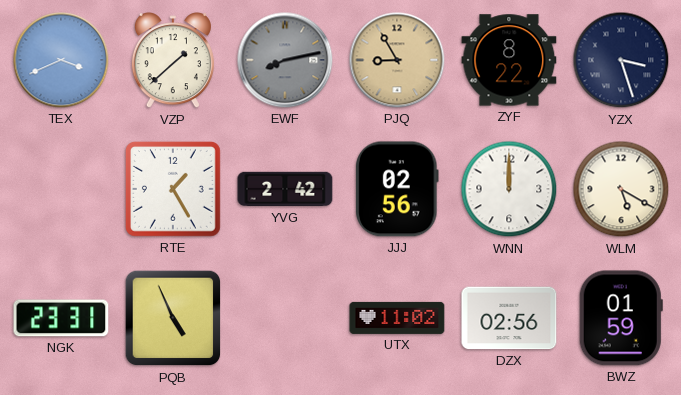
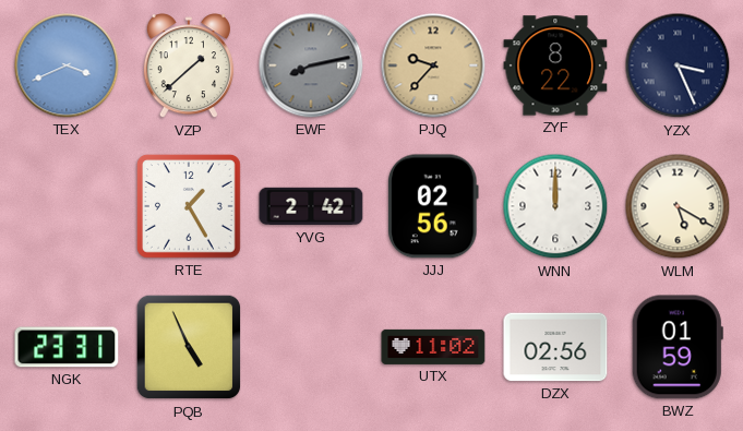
PJQ: 8:55 -> 9:37
YZX: 3:27 -> 3:26
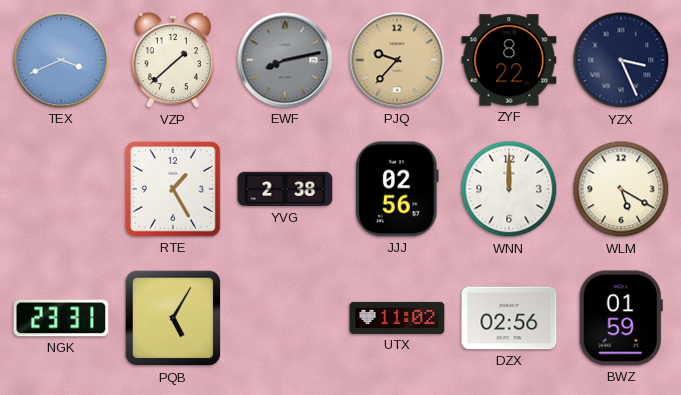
YVG: 2:42 -> 2:38
PQB: 4:56 -> 5:05
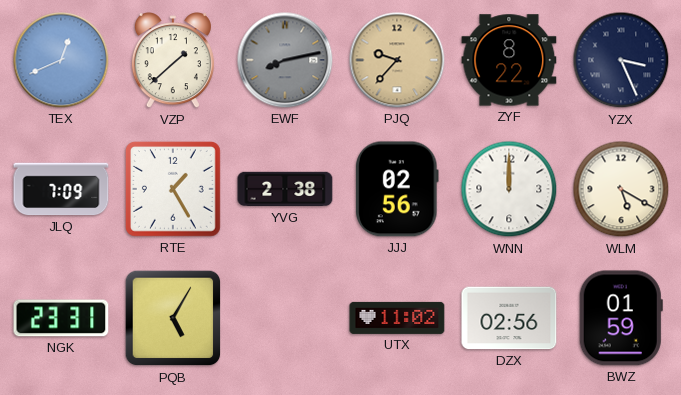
TEX: 3:41 -> 12:41
JLQ: none -> 7:09
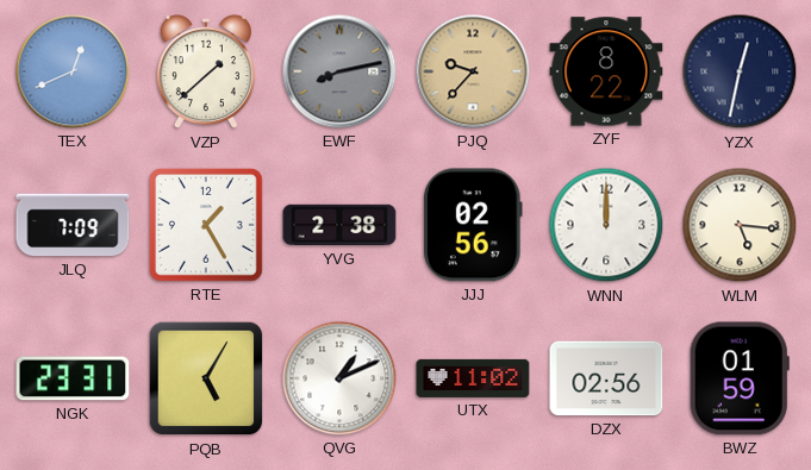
YZX: 3:26 -> 12:32
WLM: 5:20 -> 5:16
QVG: none -> 1:11
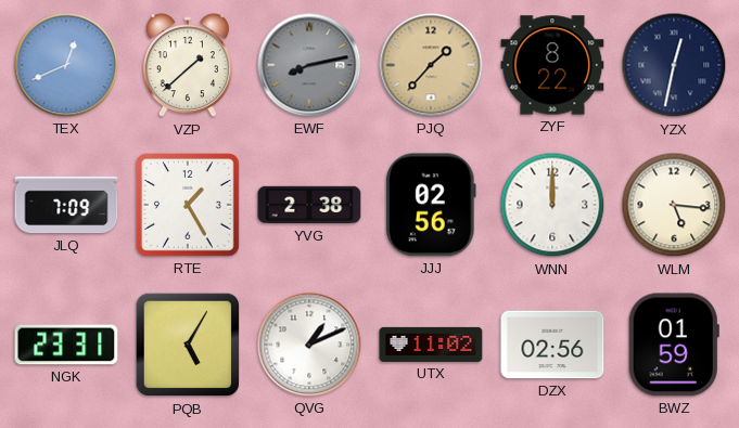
PJQ: 9:37 -> 1:37
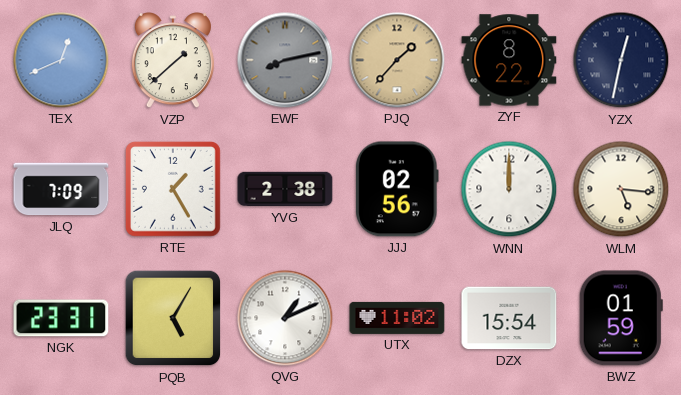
DZX: 02:56 -> 15:54
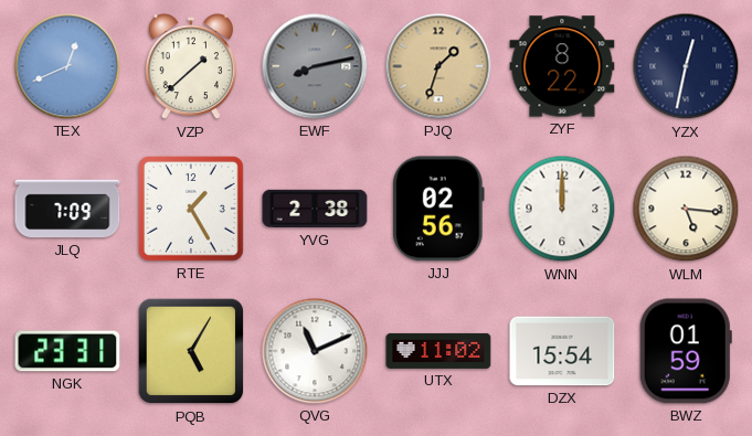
PJQ: 1:37 -> 1:33
QVG: 1:11 -> 11:11
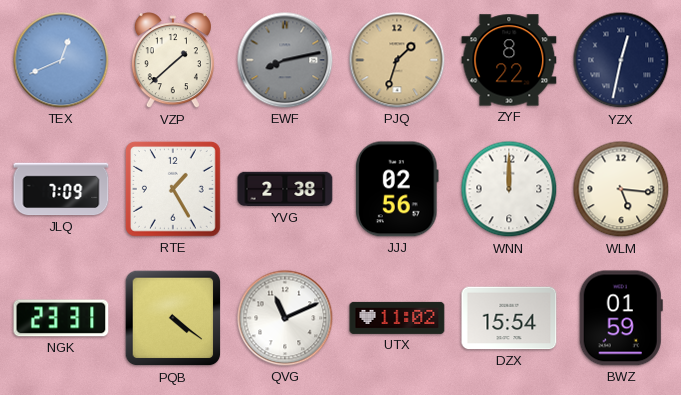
PQB: 5:05 -> 4:21
